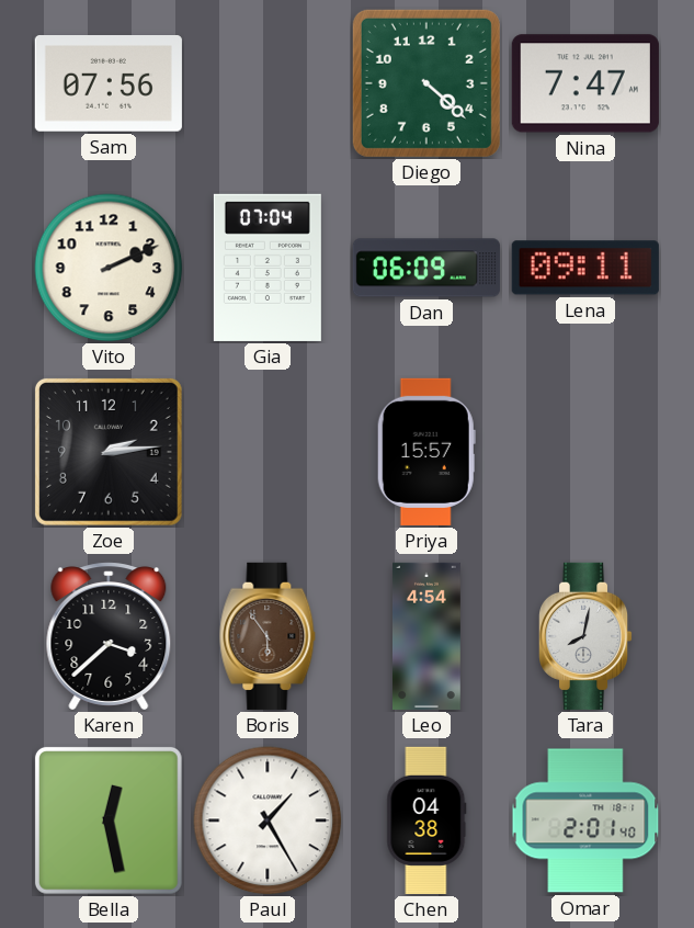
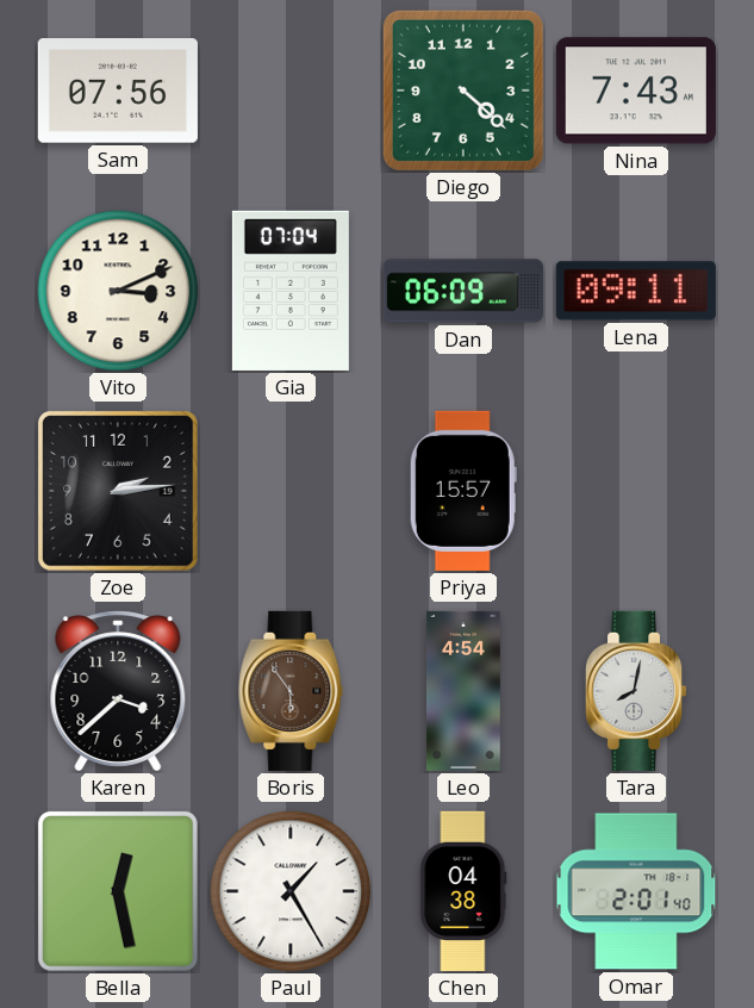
Nina: 7:47 -> 7:43
Vito: 2:11 -> 3:11
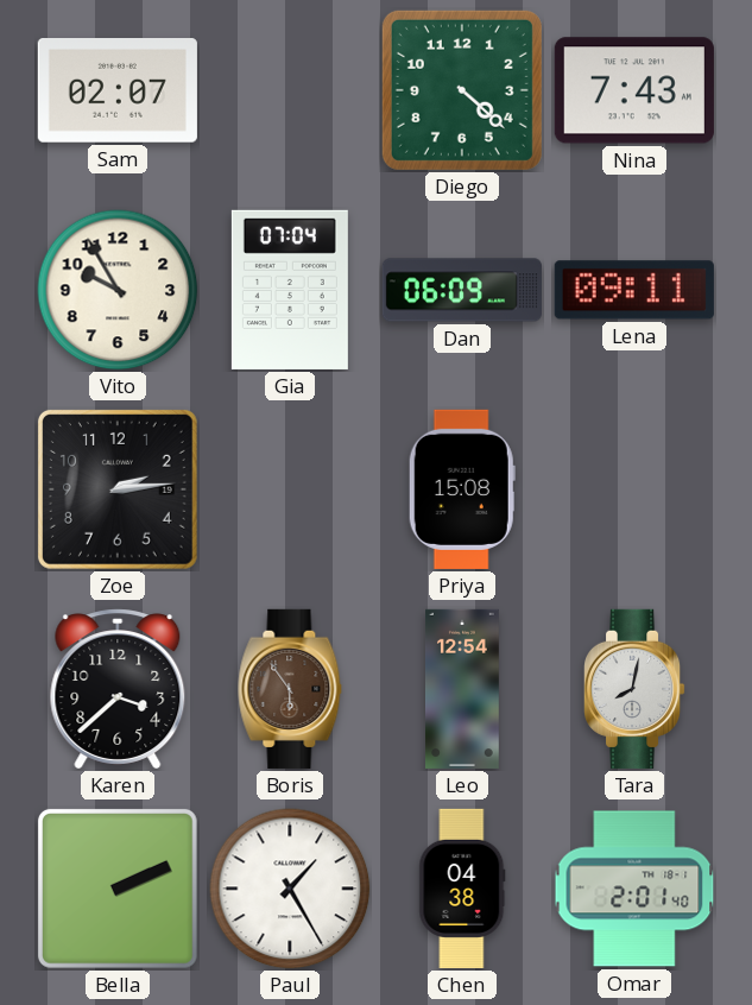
Sam: 07:56 -> 02:07
Vito: 3:11 -> 9:55
Priya: 15:57 -> 15:08
Leo: 4:54 -> 12:54
Bella: 12:28 -> 2:11
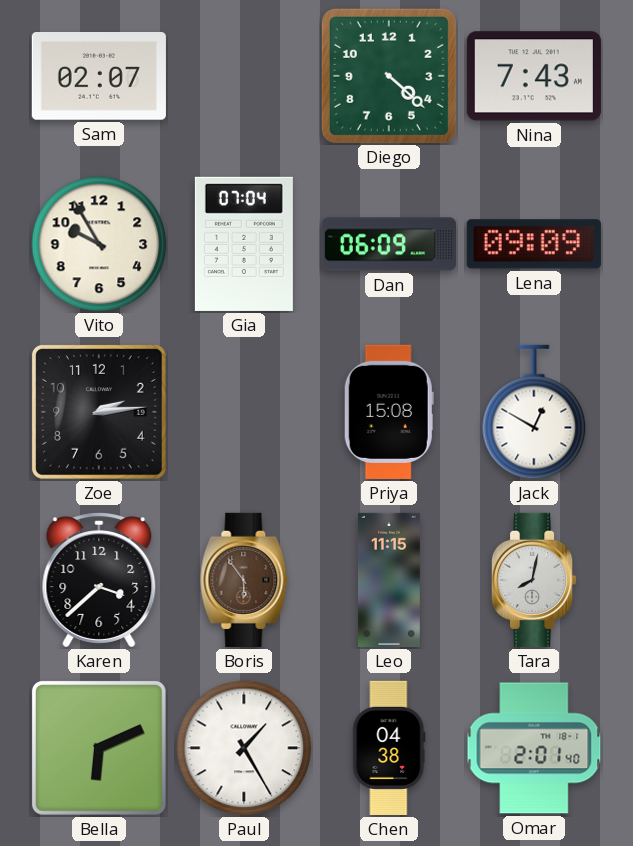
Lena: 09:11 -> 09:09
Jack: none -> 12:50
Leo: 12:54 -> 11:15
Bella: 2:11 -> 6:11
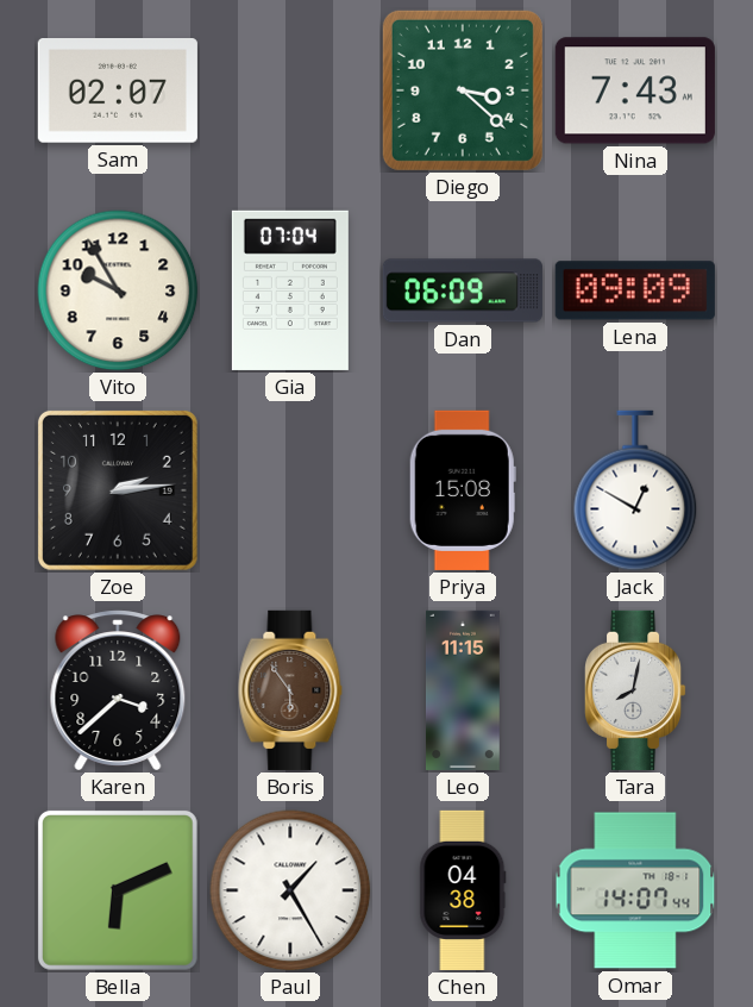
Diego: 4:22 -> 3:22
Omar: 2:01 -> 14:07
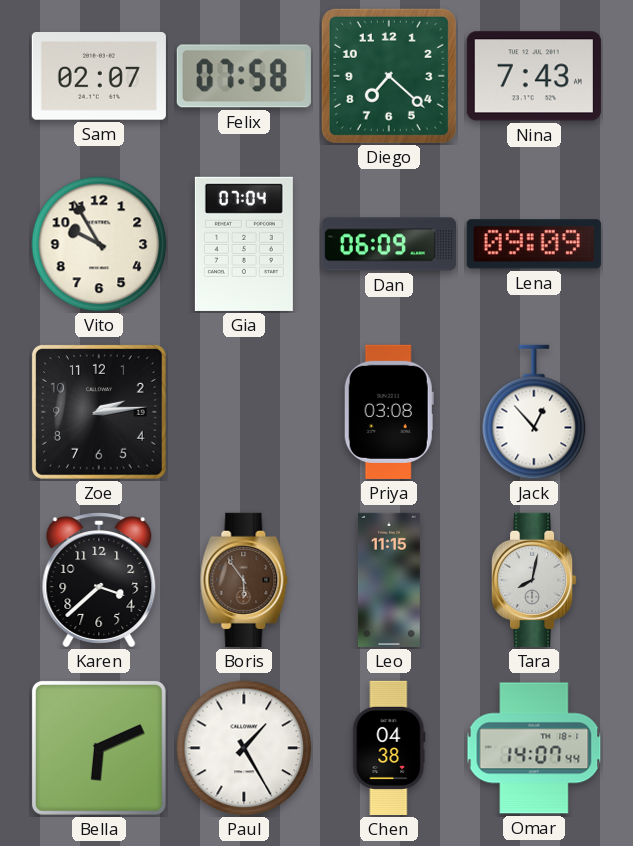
Felix: none -> 07:58
Diego: 3:22 -> 7:22
Priya: 15:08 -> 03:08
Jack: 12:50 -> 12:53
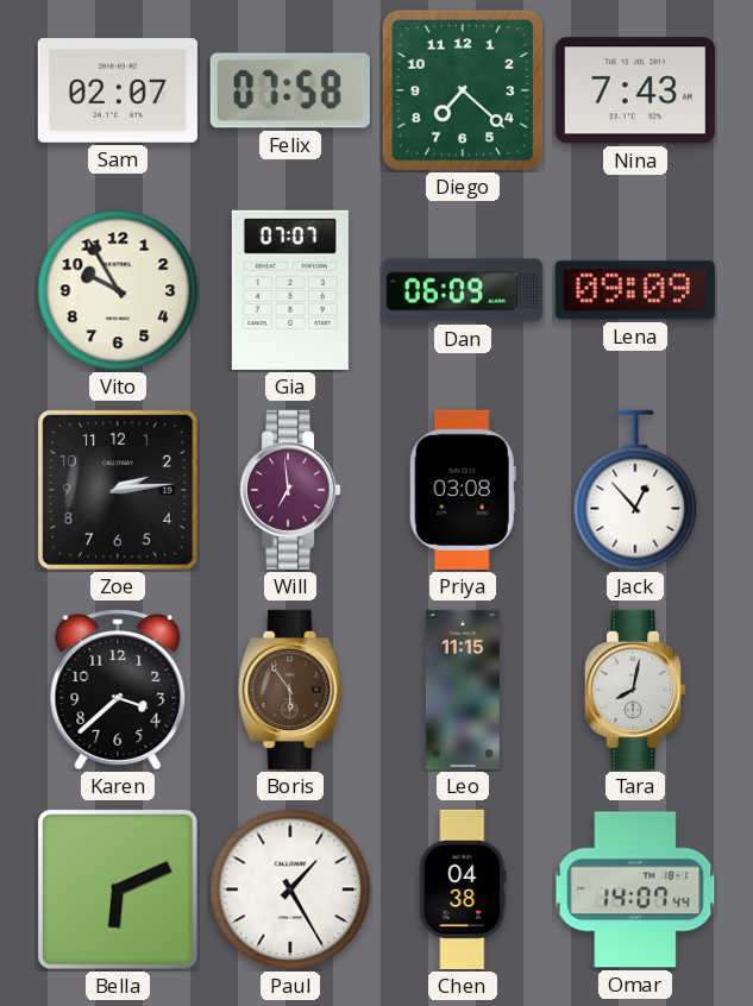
Gia: 07:04 -> 07:07
Will: none -> 6:59
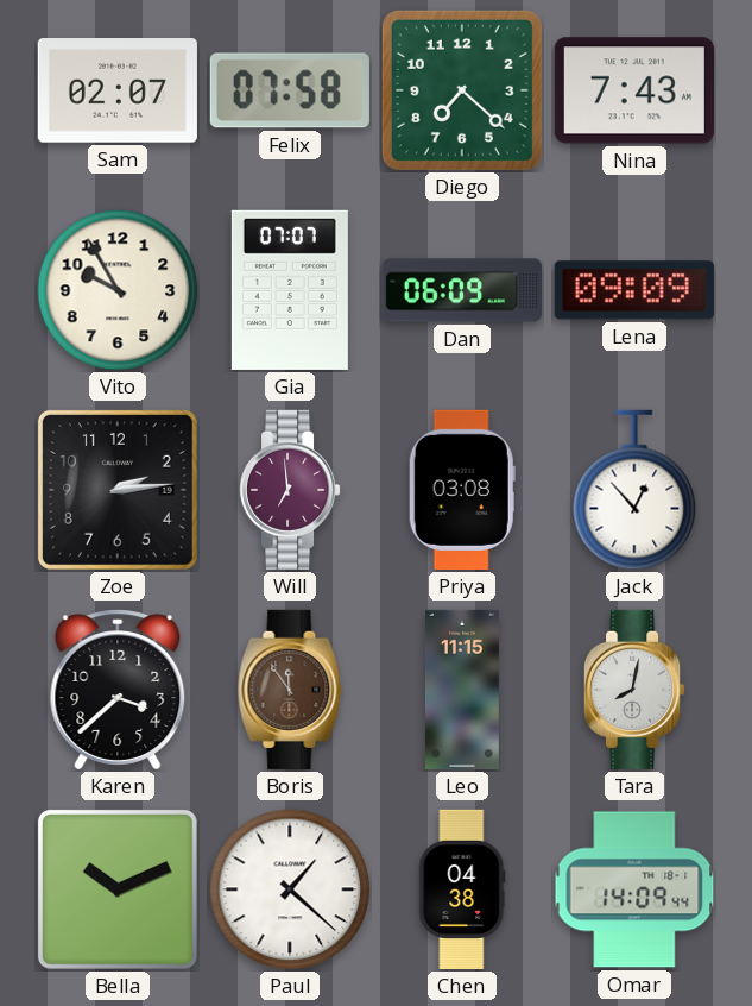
Boris: 5:54 -> 11:54
Bella: 6:11 -> 10:11
Paul: 1:25 -> 1:22
Omar: 14:07 -> 14:09
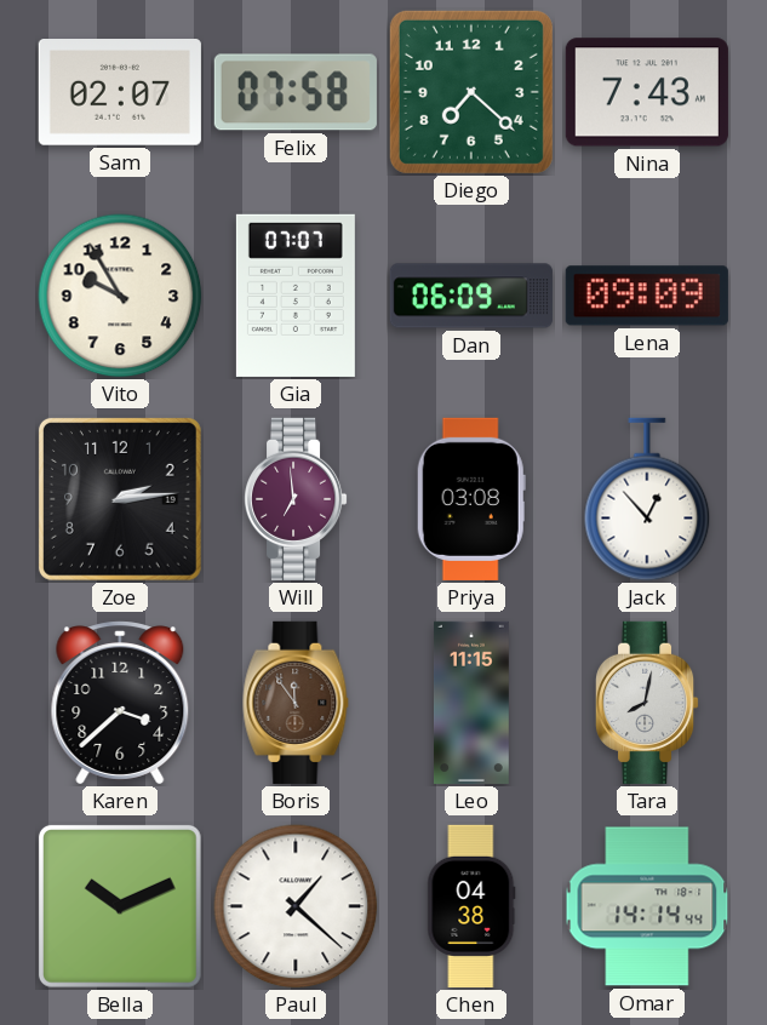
Omar: 14:09 -> 14:14
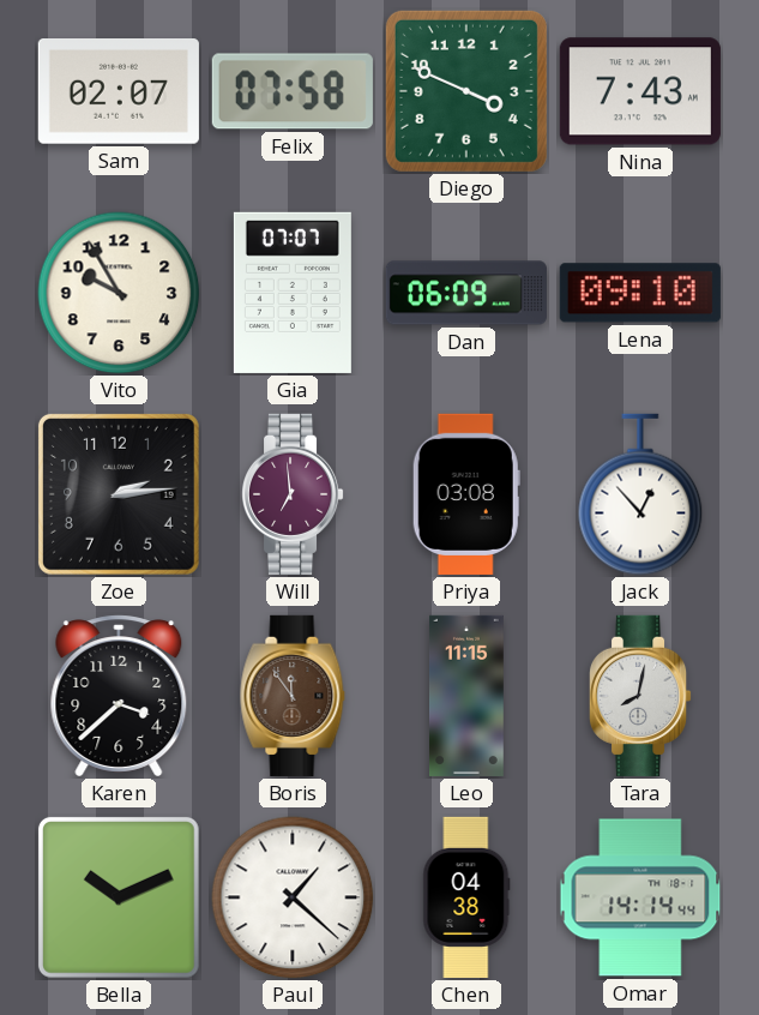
Diego: 7:22 -> 3:49
Lena: 09:09 -> 09:10
